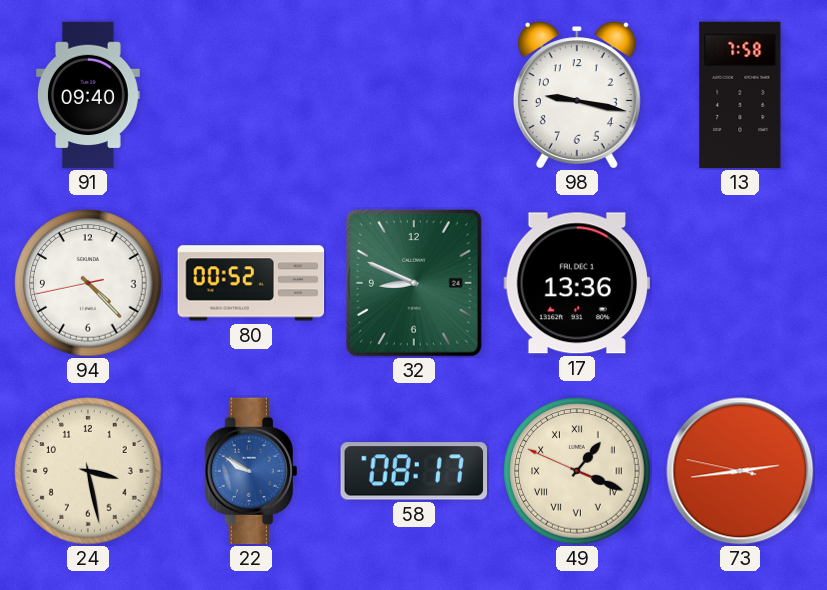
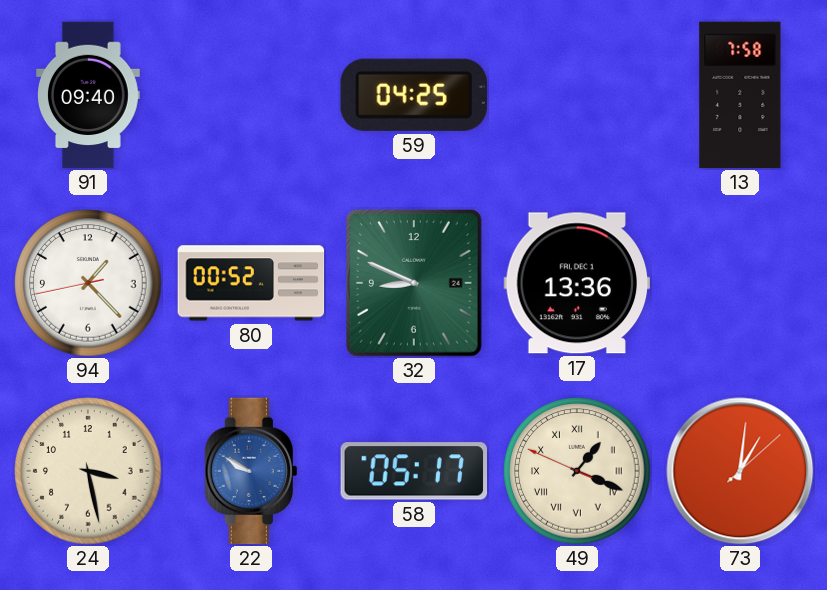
59: none -> 04:25
98: 9:17 -> none
94: 4:22 -> 1:22
58: 08:17 -> 05:17
73: 2:43 -> 1:01
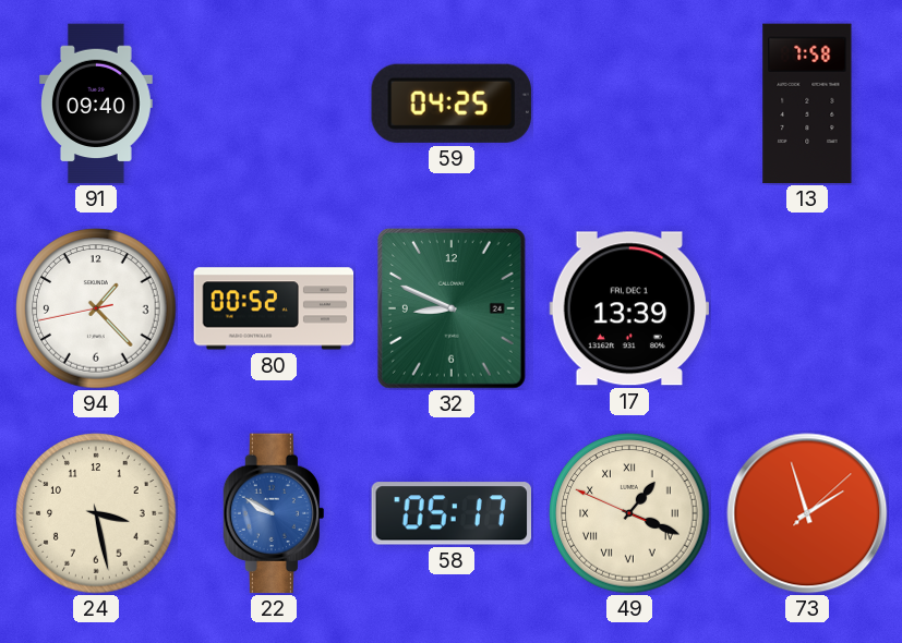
17: 13:36 -> 13:39
73: 1:01 -> 1:57
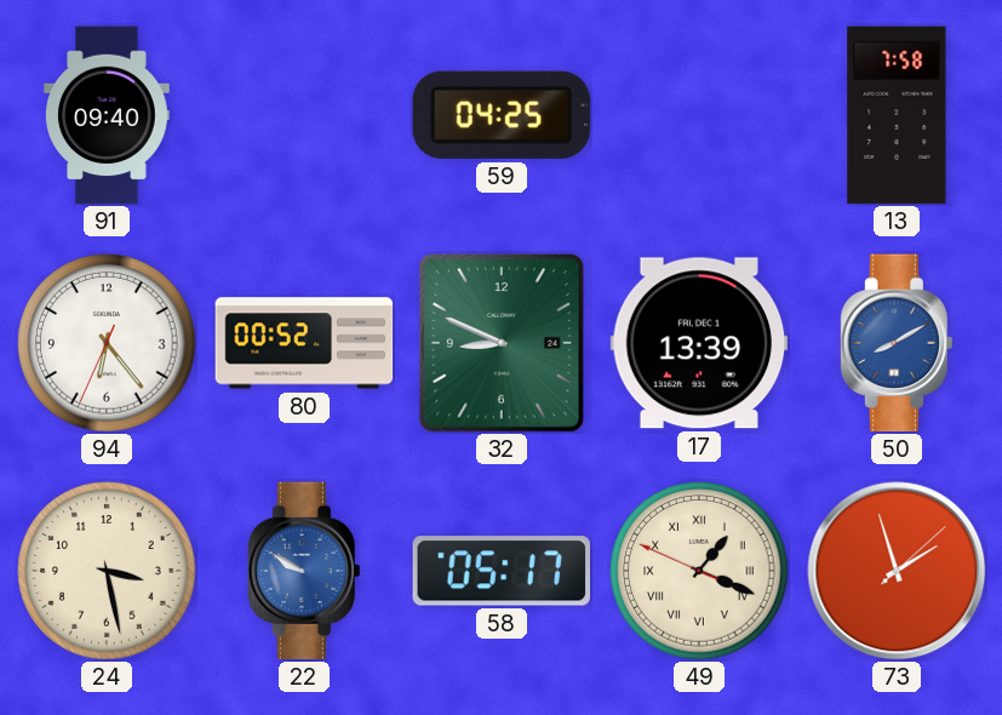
94: 1:22 -> 6:23
50: none -> 8:10
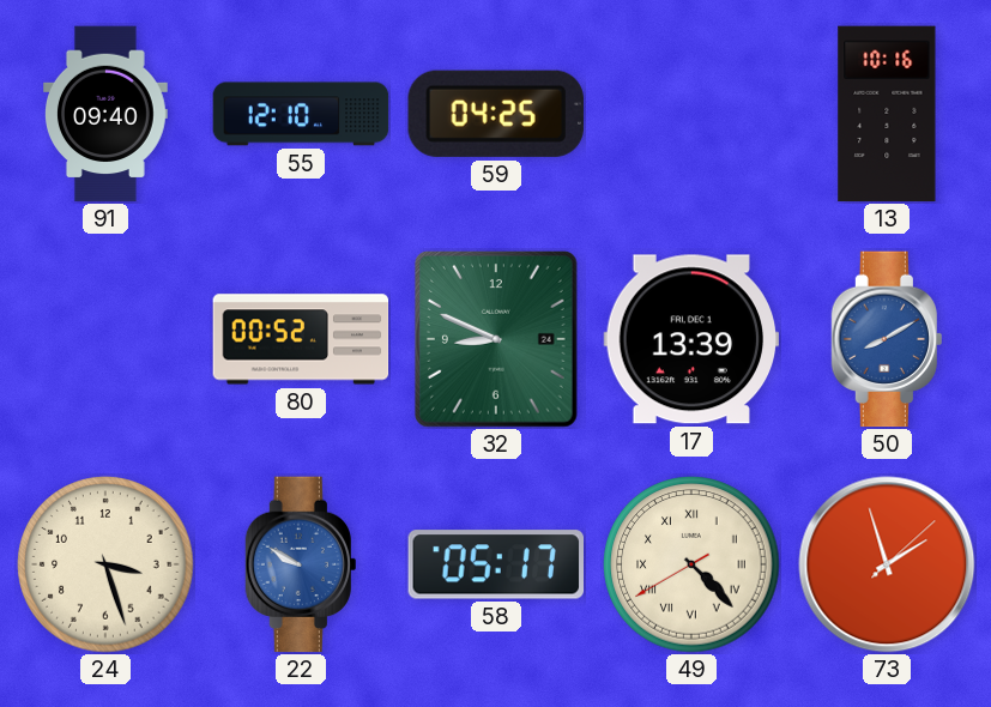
55: none -> 12:10
13: 7:58 -> 10:16
94: 6:23 -> none
24: 3:28 -> 3:27
49: 1:18 -> 4:22
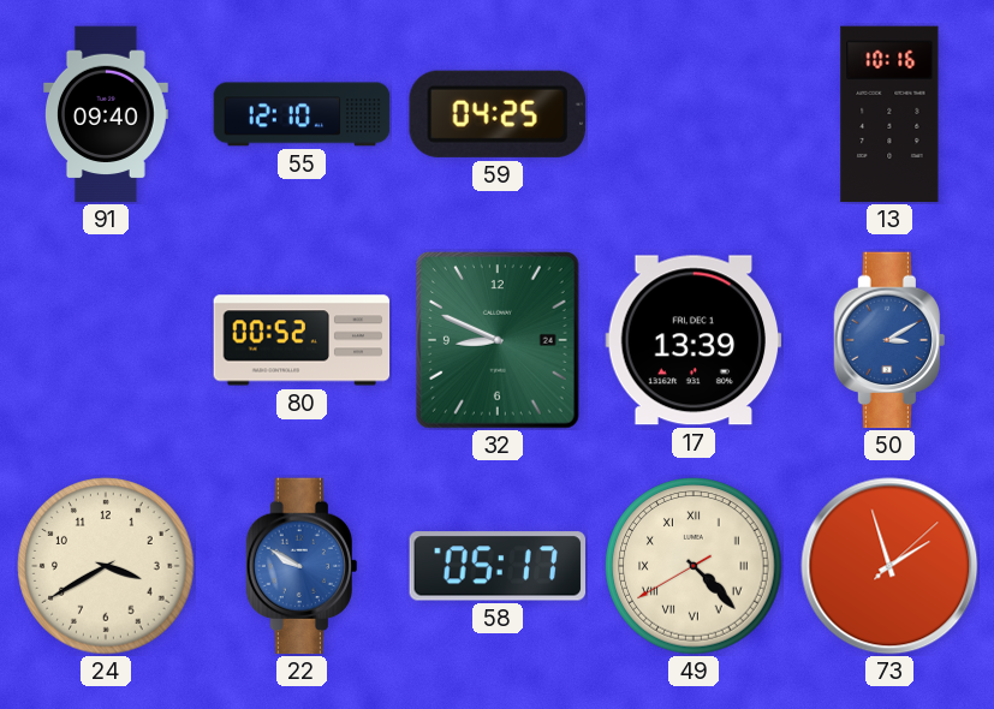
50: 8:10 -> 3:10
24: 3:27 -> 3:40
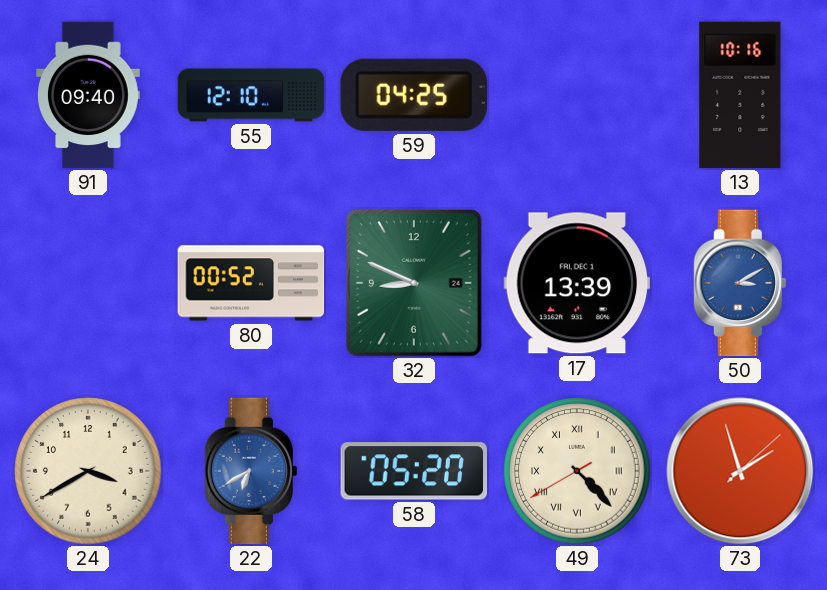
22: 9:50 -> 6:40
58: 05:17 -> 05:20
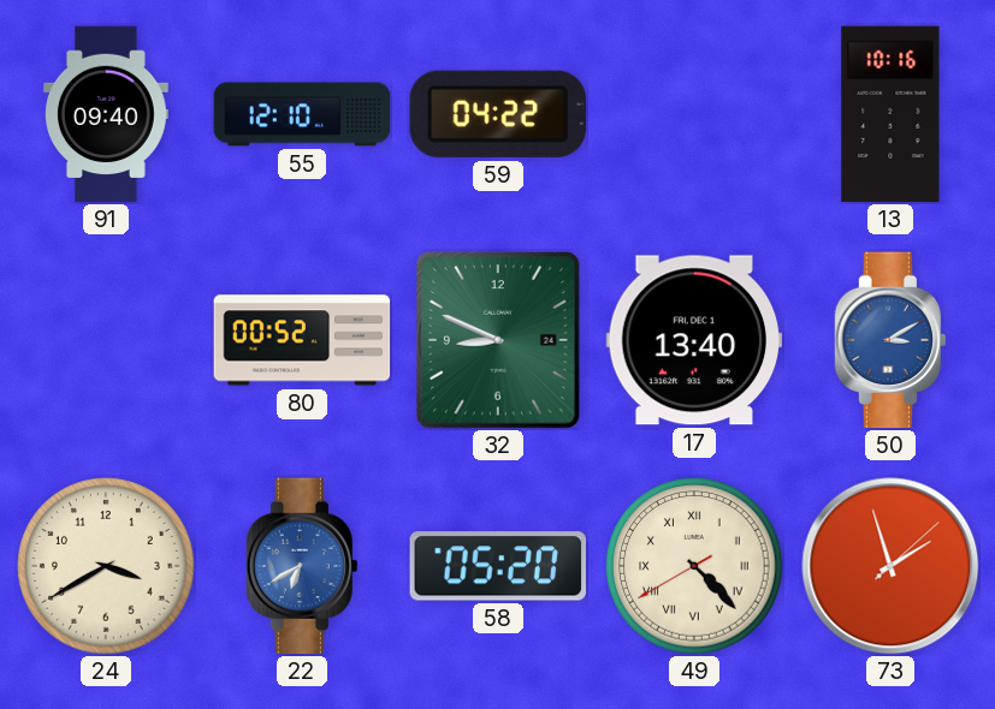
59: 04:25 -> 04:22
17: 13:39 -> 13:40
